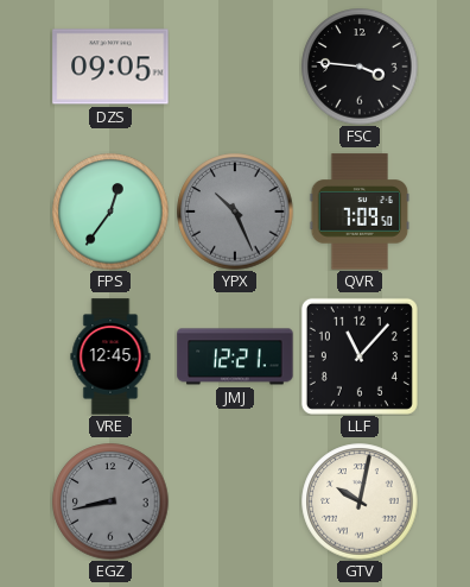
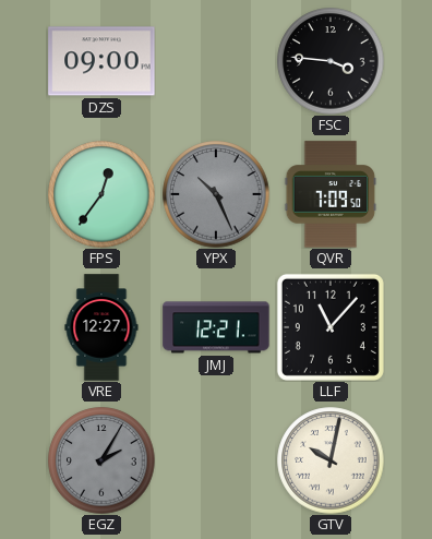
DZS: 09:05 -> 09:00
VRE: 12:45 -> 12:27
EGZ: 8:43 -> 2:05
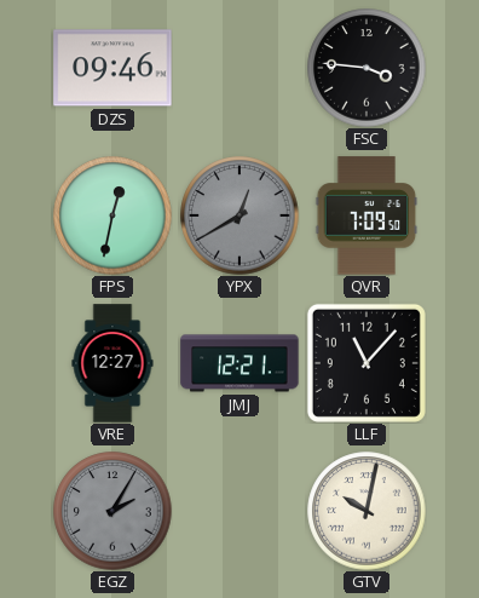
DZS: 09:00 -> 09:46
FPS: 12:36 -> 12:32
YPX: 10:26 -> 12:40
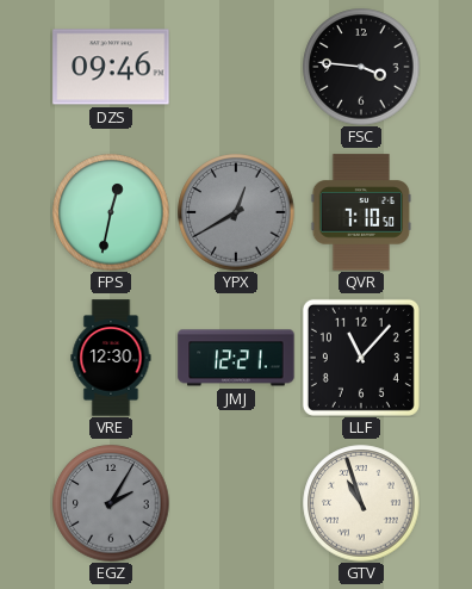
QVR: 7:09 -> 7:10
VRE: 12:27 -> 12:30
GTV: 10:02 -> 10:57
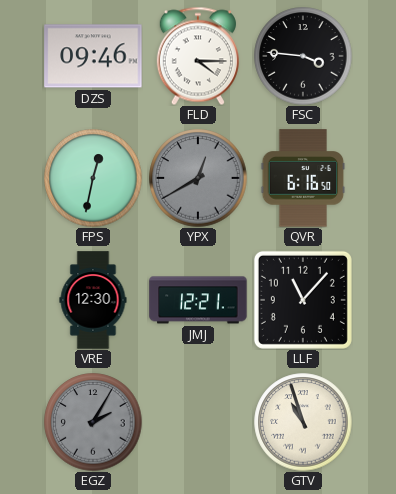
FLD: none -> 4:15
QVR: 7:10 -> 6:16
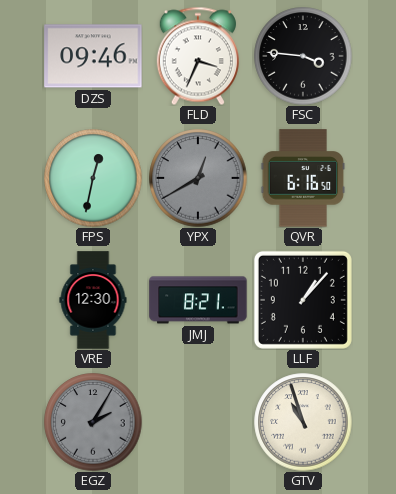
FLD: 4:15 -> 3:34
JMJ: 12:21 -> 8:21
LLF: 11:07 -> 1:07
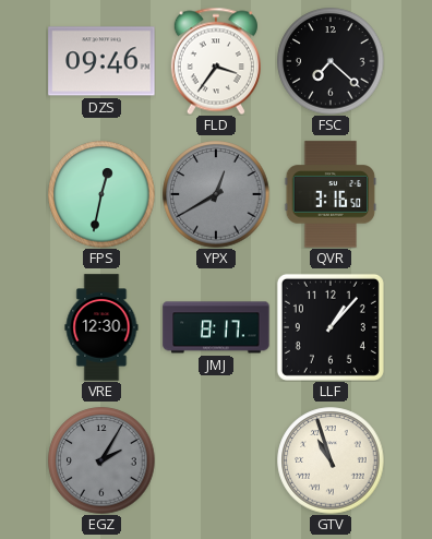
FLD: 3:34 -> 3:36
FSC: 3:46 -> 7:22
QVR: 6:16 -> 3:16
JMJ: 8:21 -> 8:17
